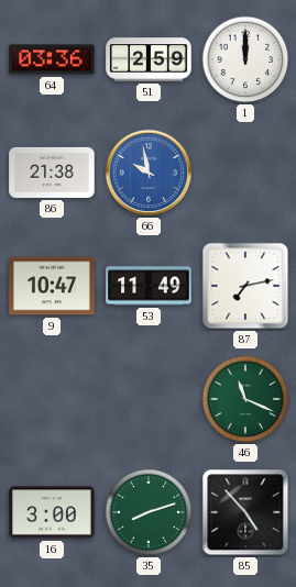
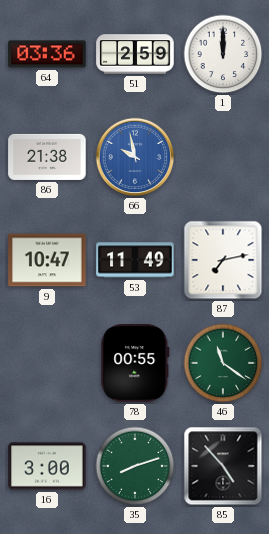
78: none -> 00:55
46: 11:19 -> 11:21
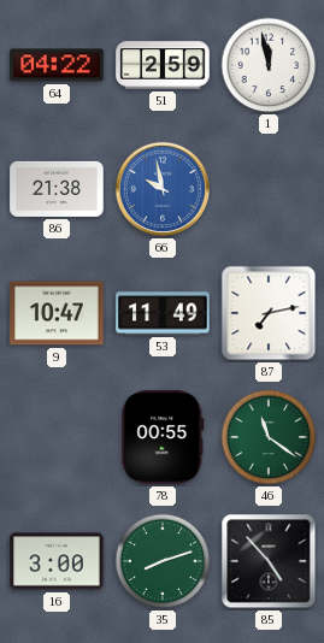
64: 03:36 -> 04:22
1: 12:00 -> 11:58
